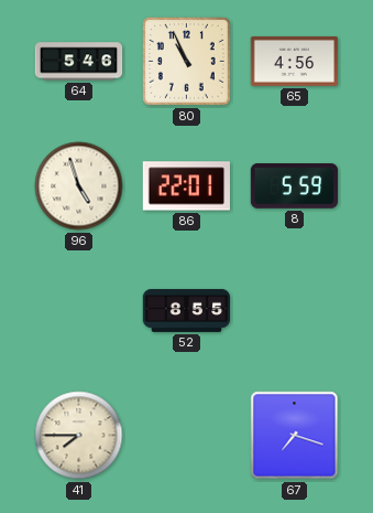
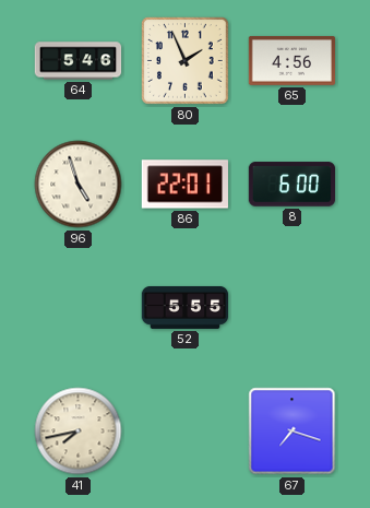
80: 10:56 -> 1:56
8: 5:59 -> 6:00
52: 8:55 -> 5:55
41: 7:45 -> 7:43
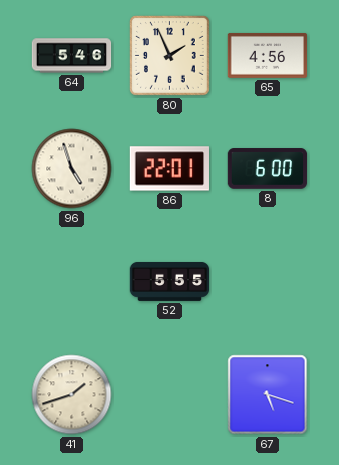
41: 7:43 -> 1:42
67: 7:18 -> 5:18
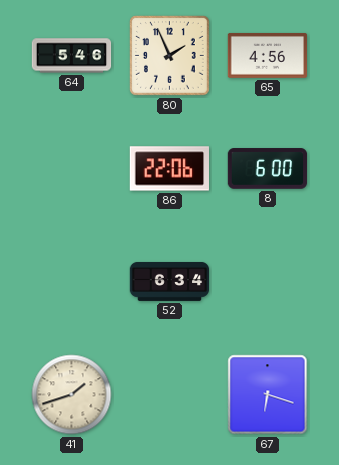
96: 4:57 -> none
86: 22:01 -> 22:06
52: 5:55 -> 6:34
67: 5:18 -> 6:18
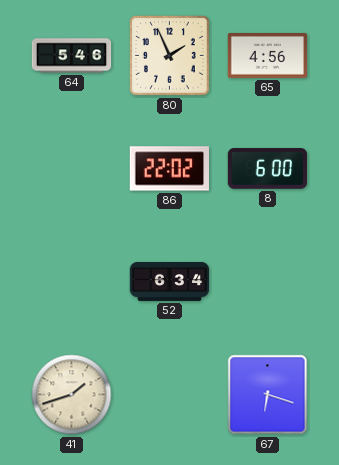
86: 22:06 -> 22:02
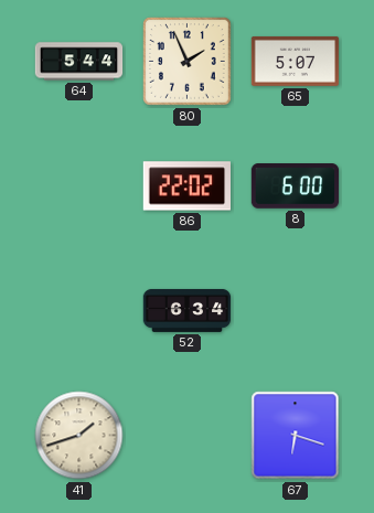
64: 5:46 -> 5:44
65: 4:56 -> 5:07
